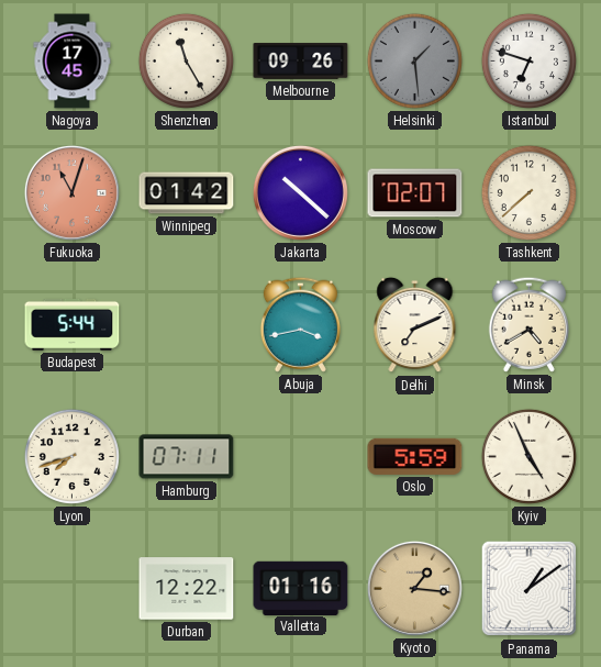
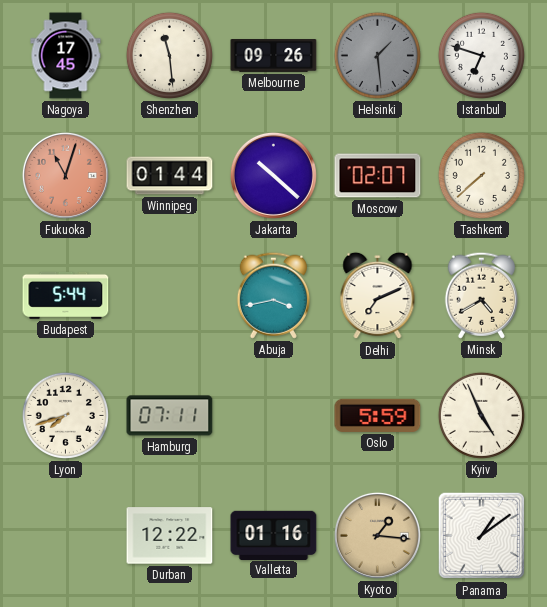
Shenzhen: 11:25 -> 11:29
Winnipeg: 01:42 -> 01:44
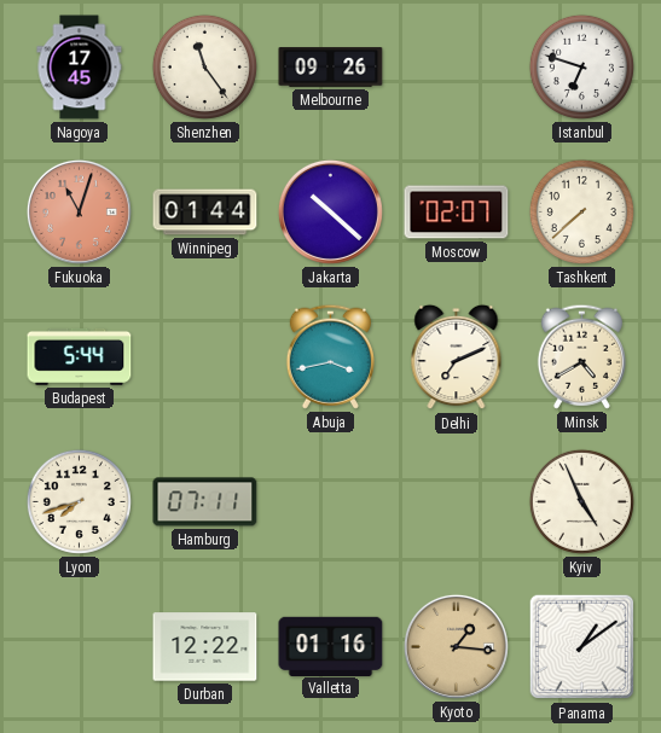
Shenzhen: 11:29 -> 11:24
Helsinki: 1:29 -> none
Oslo: 5:59 -> none
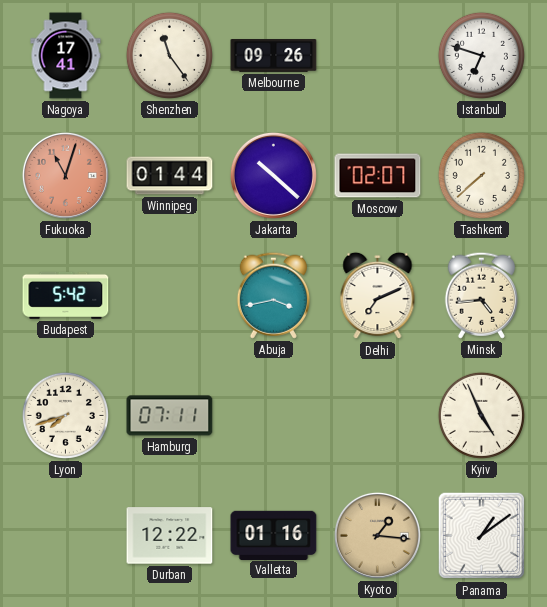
Nagoya: 17:45 -> 17:41
Budapest: 5:44 -> 5:42
Minsk: 4:40 -> 4:44
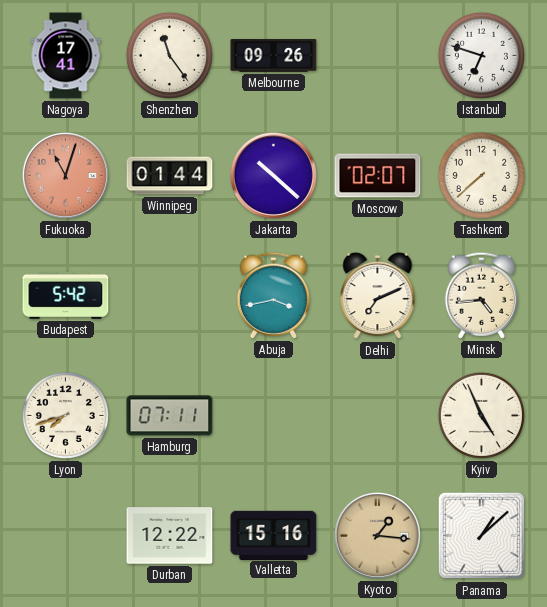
Valletta: 01:16 -> 15:16
Panama: 1:09 -> 1:08
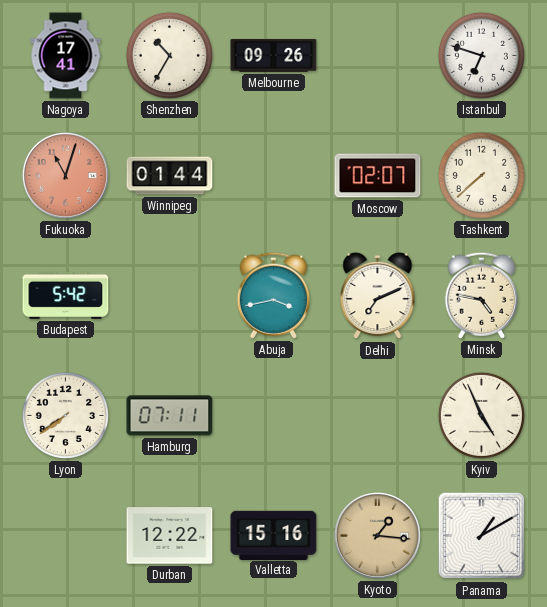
Shenzhen: 11:24 -> 10:35
Jakarta: 10:22 -> none
Minsk: 4:44 -> 4:47
Lyon: 7:42 -> 7:39
Panama: 1:08 -> 1:10
